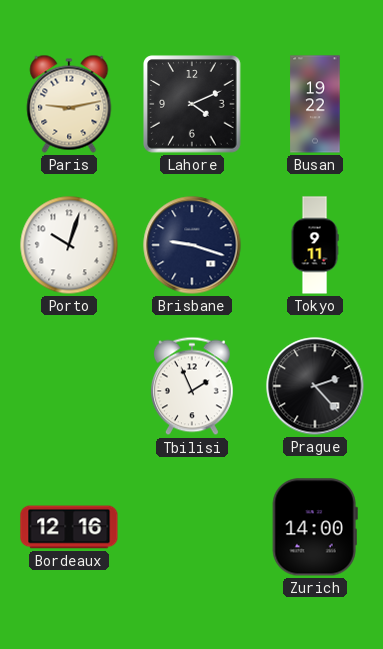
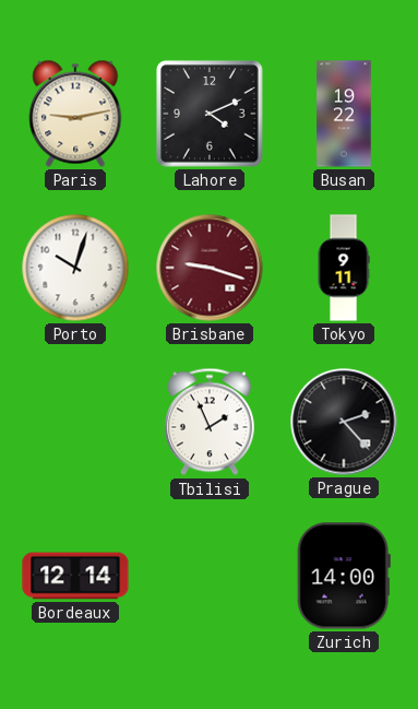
Brisbane dial: navy -> burgundy
Bordeaux: 12:16 -> 12:14
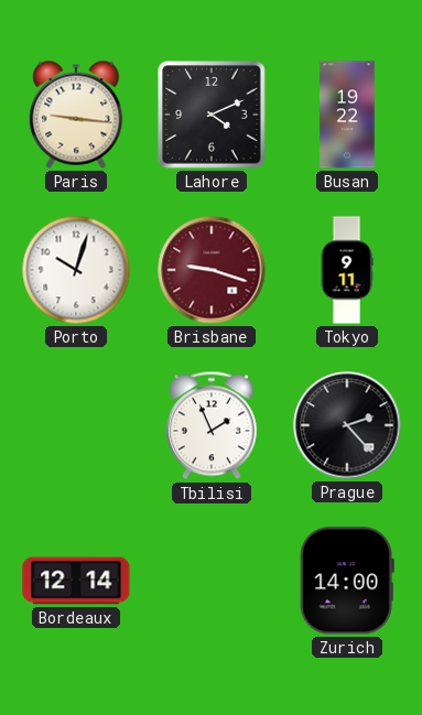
Paris: 9:13 -> 9:16
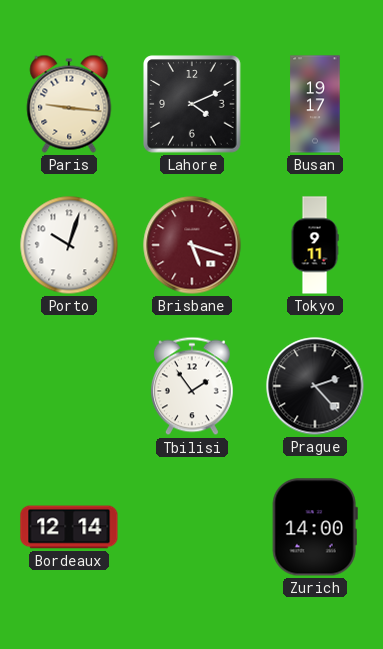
Busan: 19:22 -> 19:17
Brisbane: 9:18 -> 5:18
Tbilisi: 1:56 -> 1:54
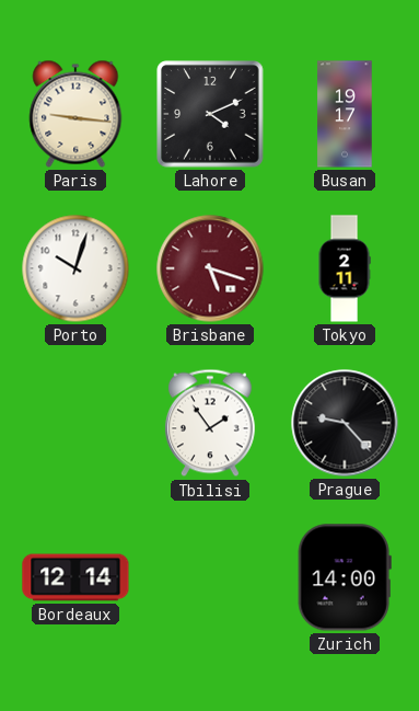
Tokyo: 9:11 -> 2:11
Prague: 2:23 -> 9:23
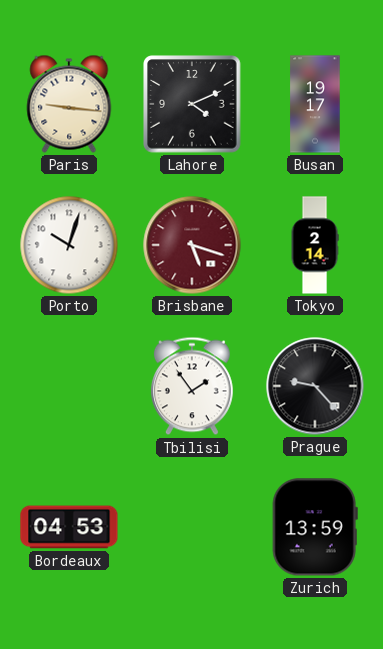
Tokyo: 2:11 -> 2:14
Bordeaux: 12:14 -> 04:53
Zurich: 14:00 -> 13:59
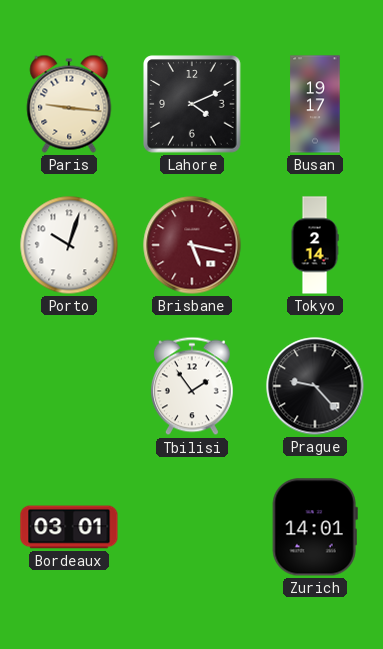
Brisbane: 5:18 -> 5:17
Bordeaux: 04:53 -> 03:01
Zurich: 13:59 -> 14:01
